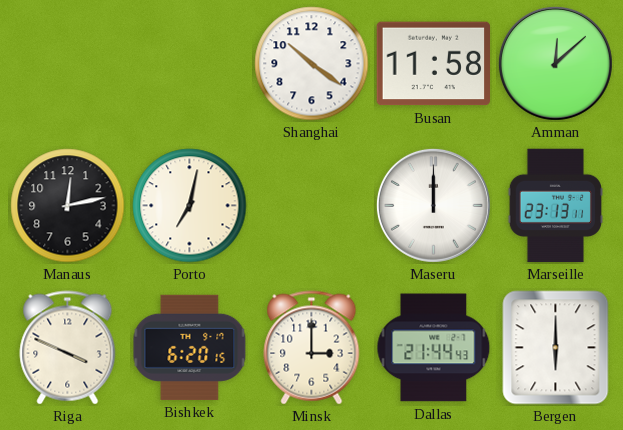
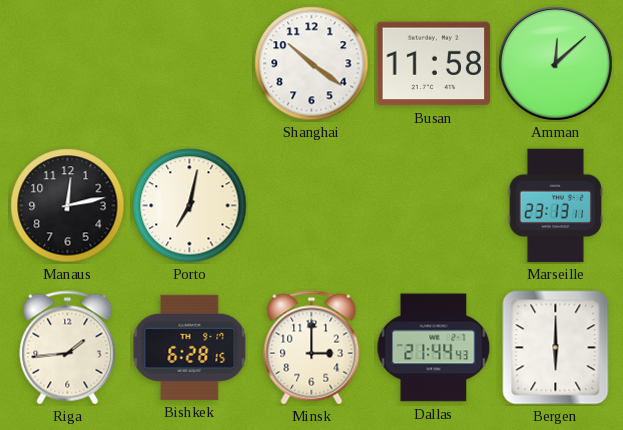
Maseru: 12:00 -> none
Riga: 3:49 -> 1:44
Bishkek: 6:20 -> 6:28
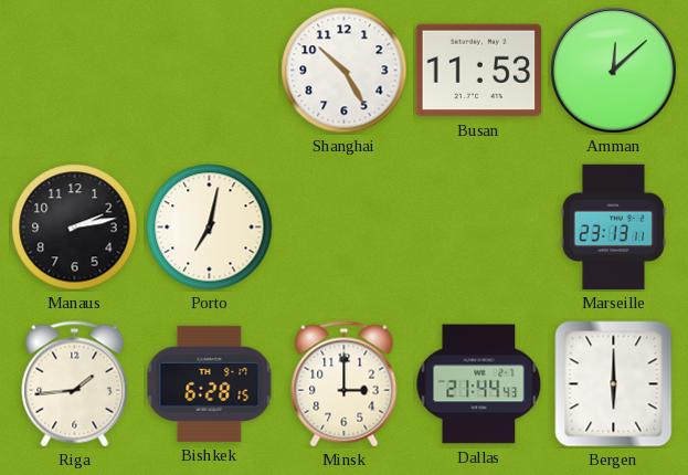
Shanghai: 10:21 -> 10:25
Busan: 11:58 -> 11:53
Manaus: 12:13 -> 2:13
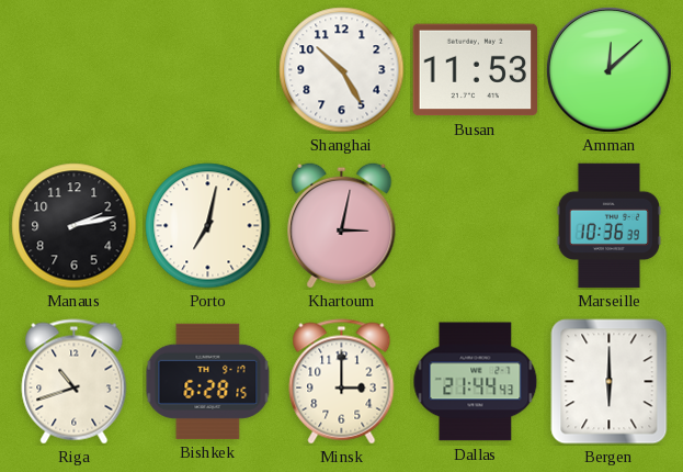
Khartoum: none -> 3:02
Marseille: 23:13 -> 10:36
Riga: 1:44 -> 10:42
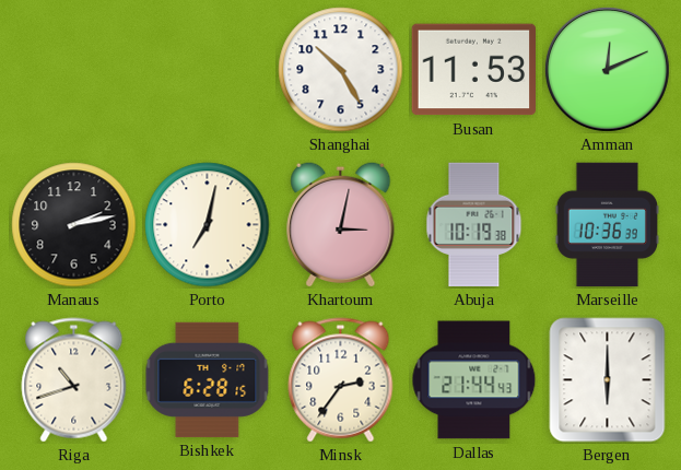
Amman: 12:08 -> 12:11
Abuja: none -> 10:19
Minsk: 3:00 -> 2:36
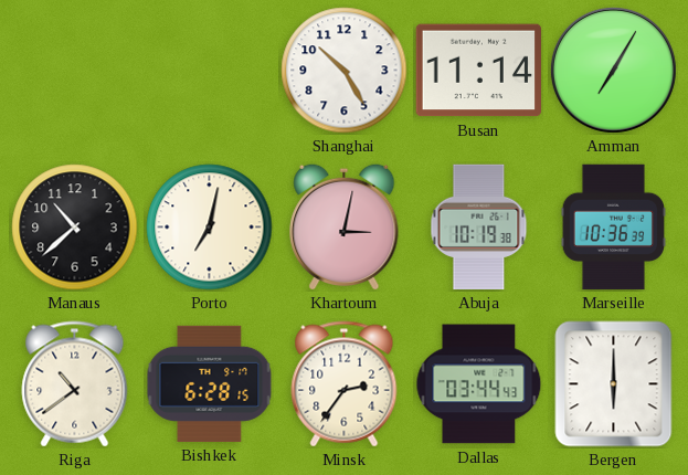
Busan: 11:53 -> 11:14
Amman: 12:11 -> 7:05
Manaus: 2:13 -> 10:38
Riga: 10:42 -> 10:39
Dallas: 21:44 -> 03:44
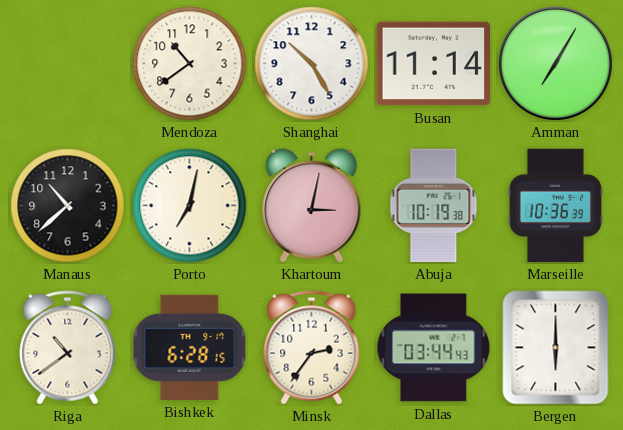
Mendoza: none -> 10:39
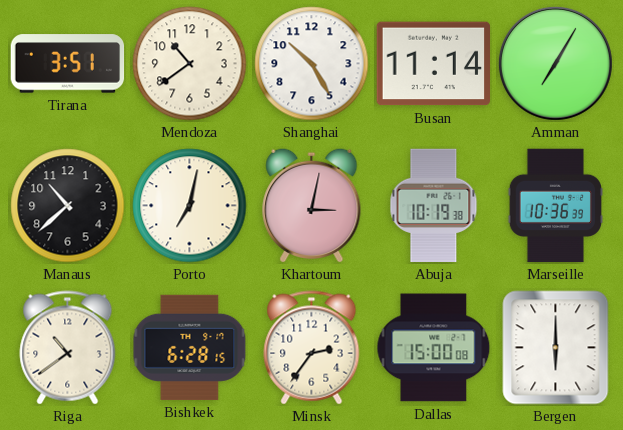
Tirana: none -> 3:51
Dallas: 03:44 -> 15:00
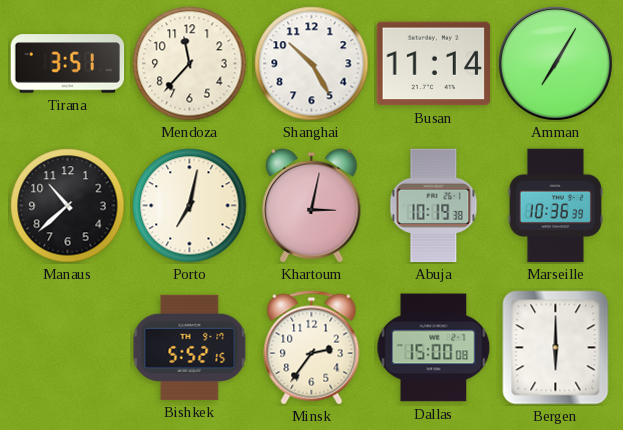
Mendoza: 10:39 -> 11:37
Riga: 10:39 -> none
Bishkek: 6:28 -> 5:52
